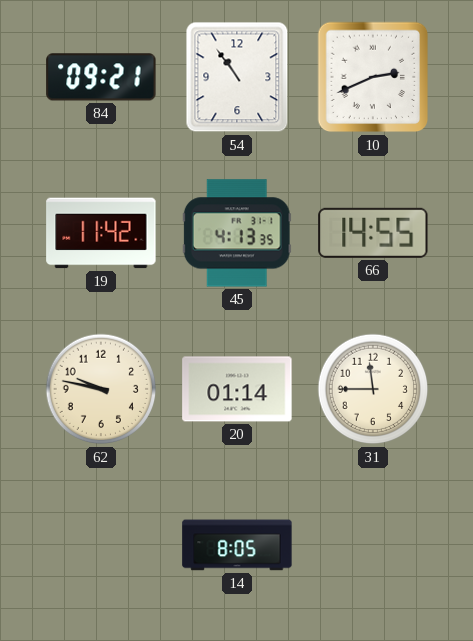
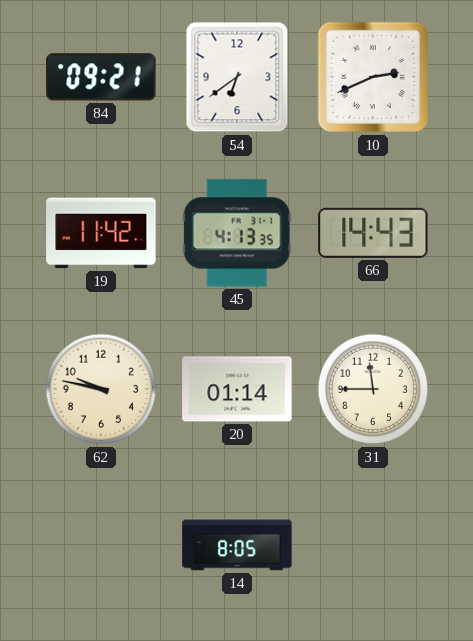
54: 10:54 -> 6:39
66: 14:55 -> 14:43
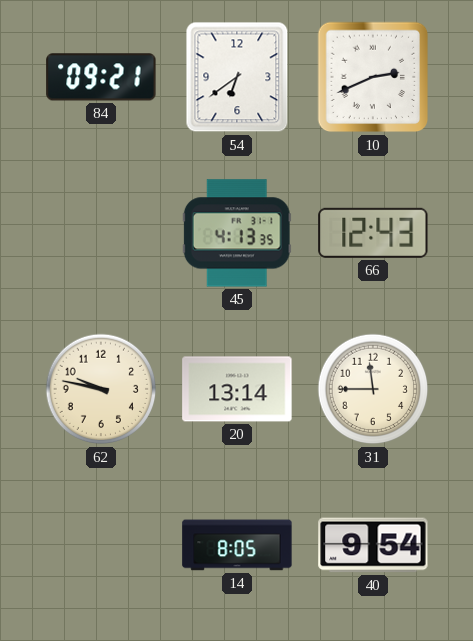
19: 11:42 -> none
66: 14:43 -> 12:43
20: 01:14 -> 13:14
40: none -> 9:54
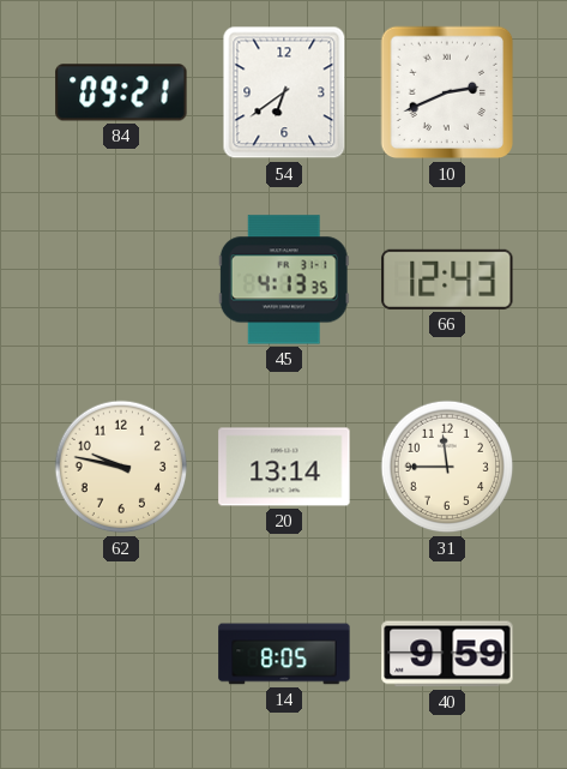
40: 9:54 -> 9:59
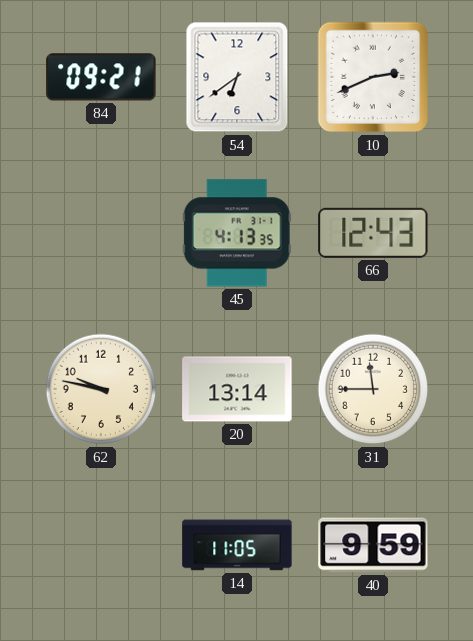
14: 8:05 -> 11:05
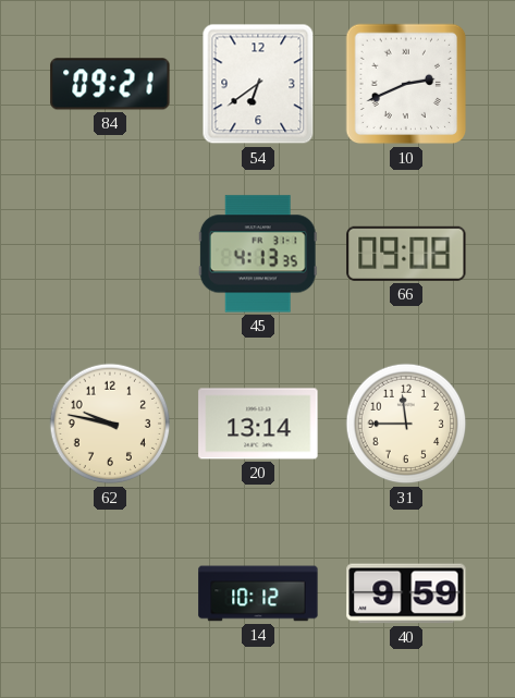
66: 12:43 -> 09:08
14: 11:05 -> 10:12
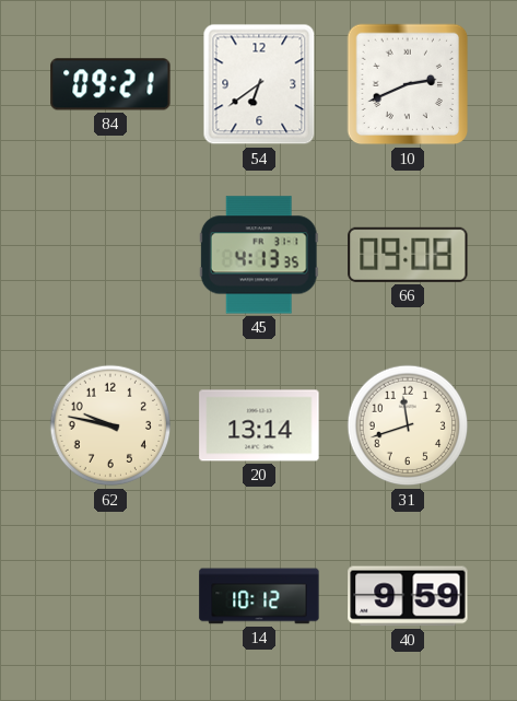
31: 11:45 -> 11:42
